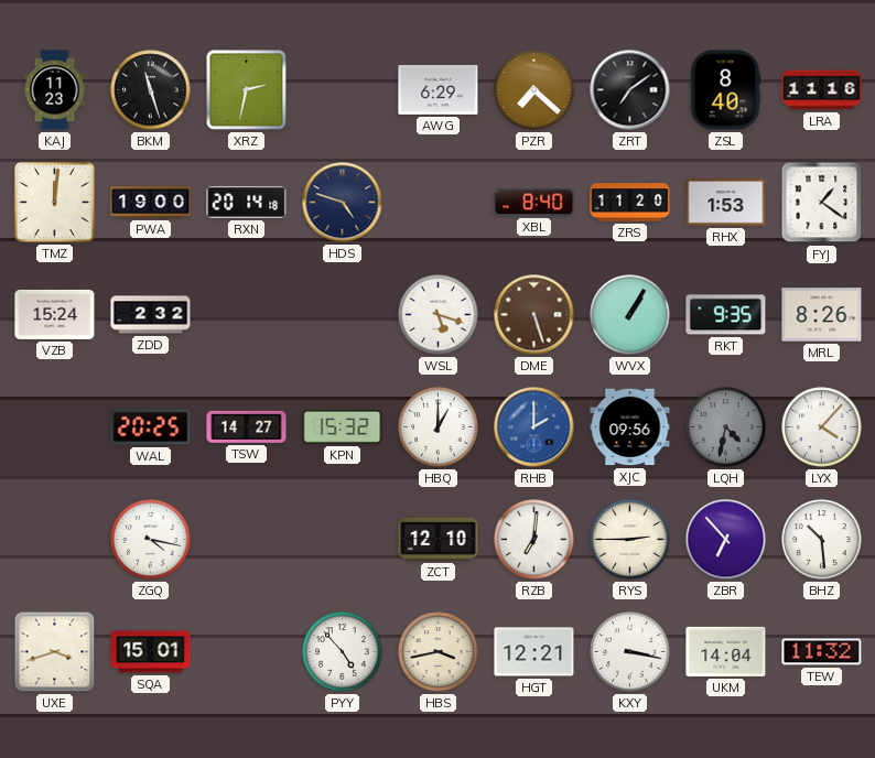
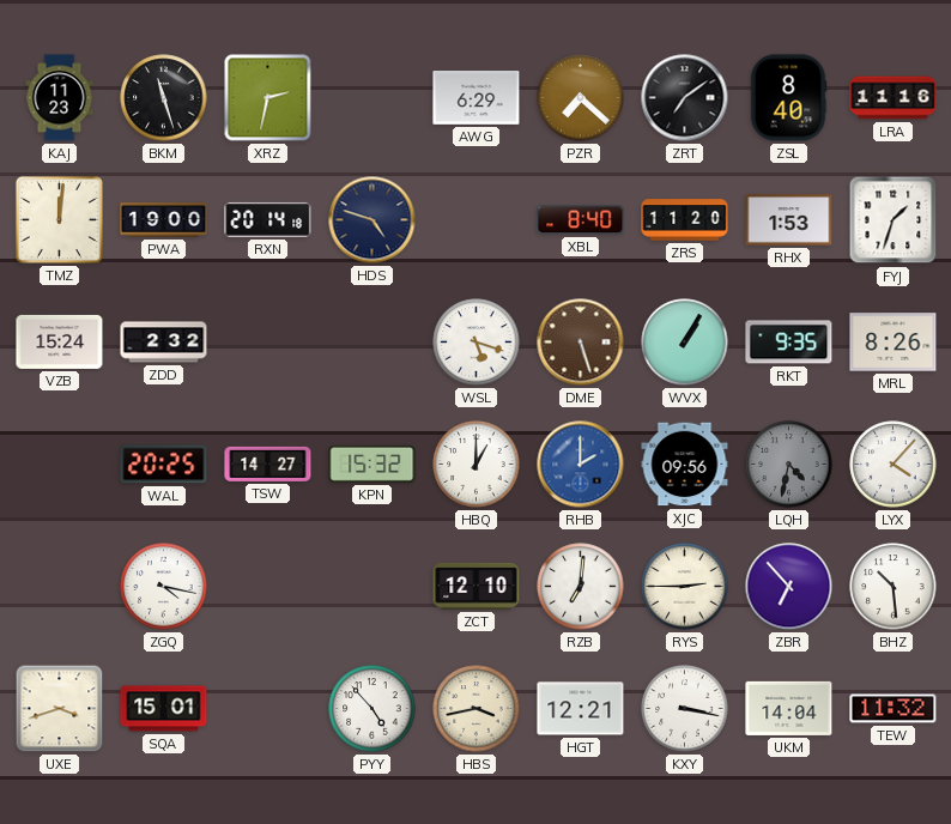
FYJ: 1:21 -> 1:33
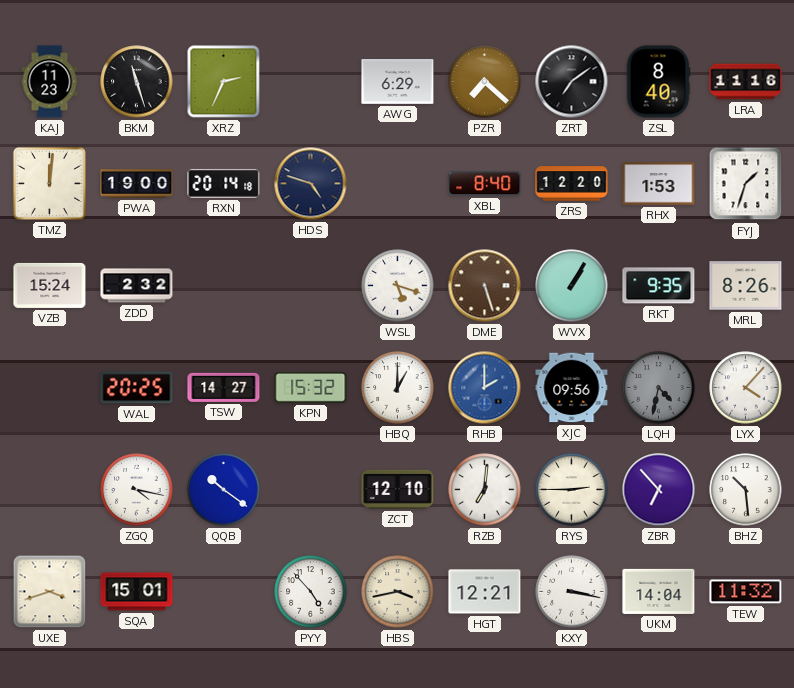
XRZ: 2:32 -> 2:34
ZRS: 11:20 -> 12:20
QQB: none -> 10:21
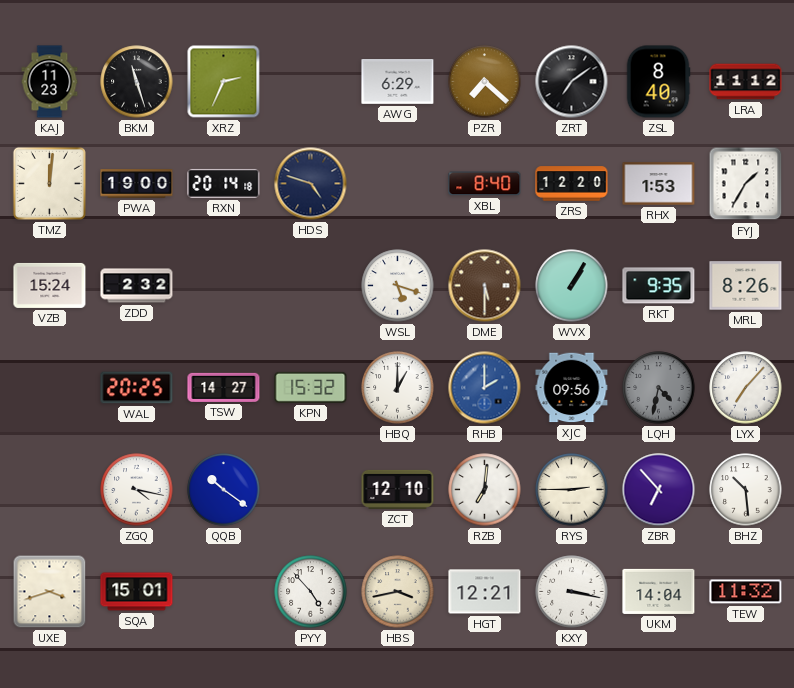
LRA: 11:16 -> 11:12
FYJ: 1:33 -> 1:35
DME: 5:27 -> 5:30
LYX: 4:07 -> 7:07
